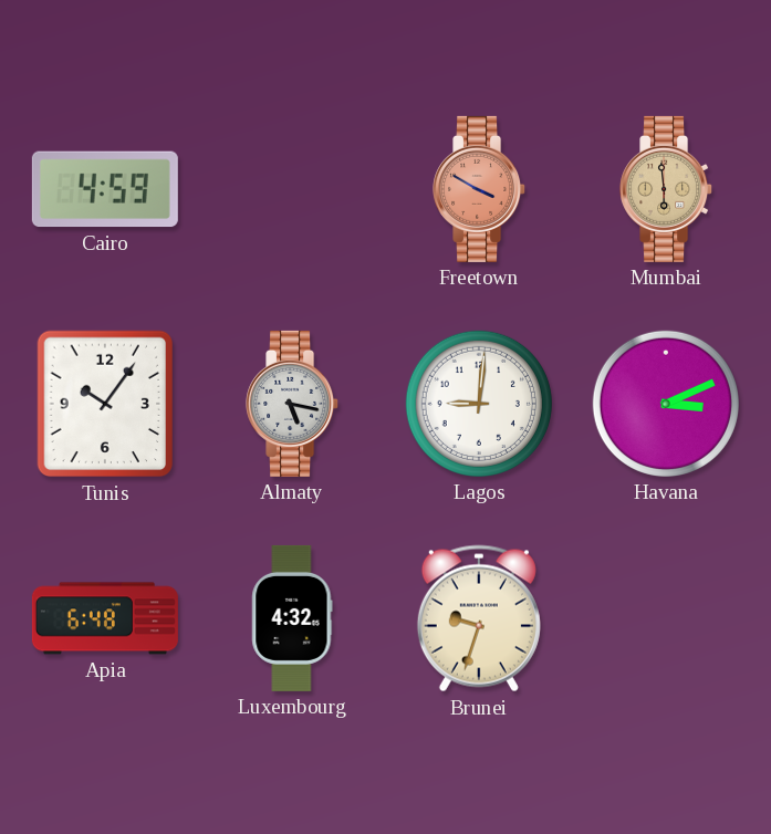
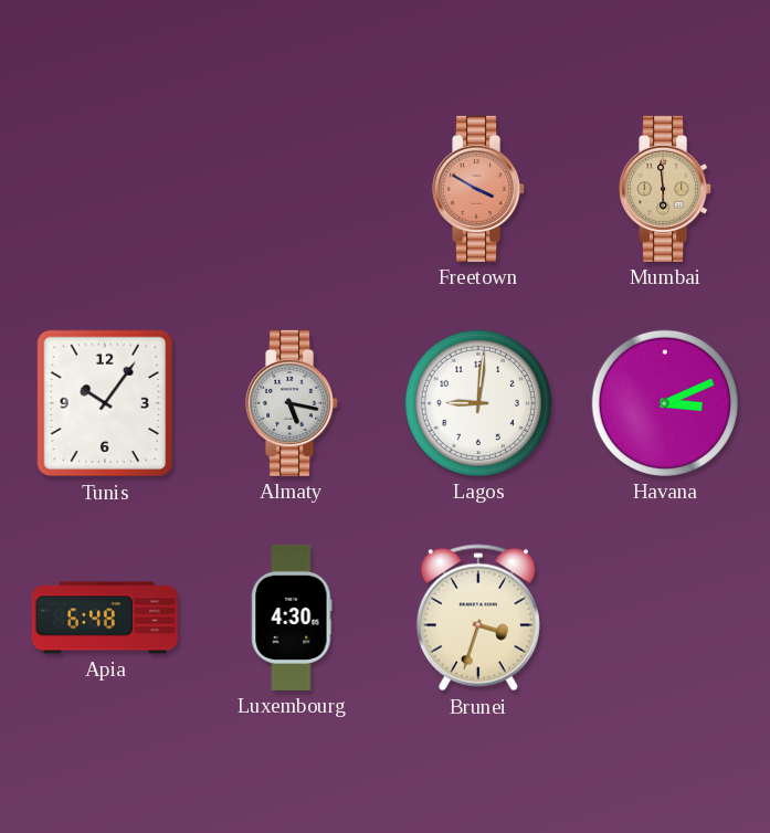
Cairo: 4:59 -> none
Luxembourg: 4:32 -> 4:30
Brunei: 9:33 -> 3:33
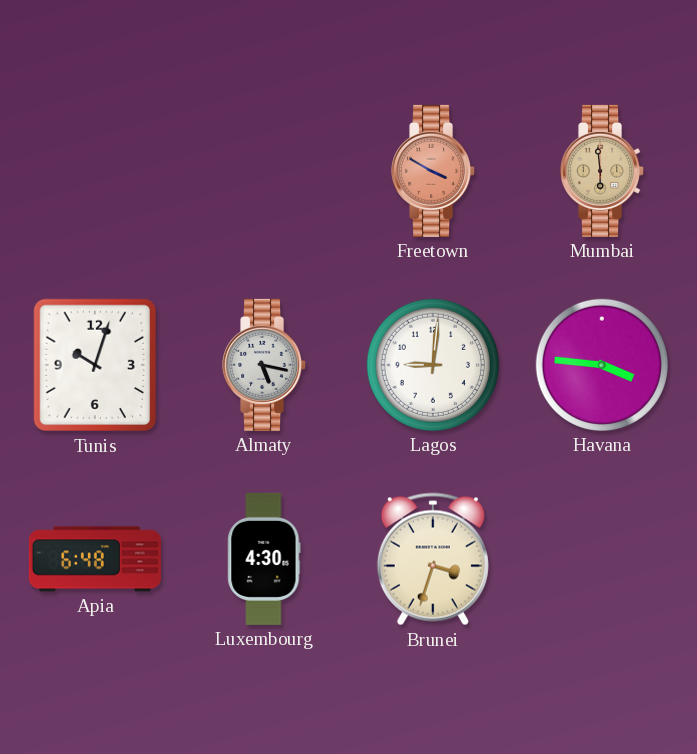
Tunis: 10:06 -> 10:03
Havana: 3:11 -> 3:46
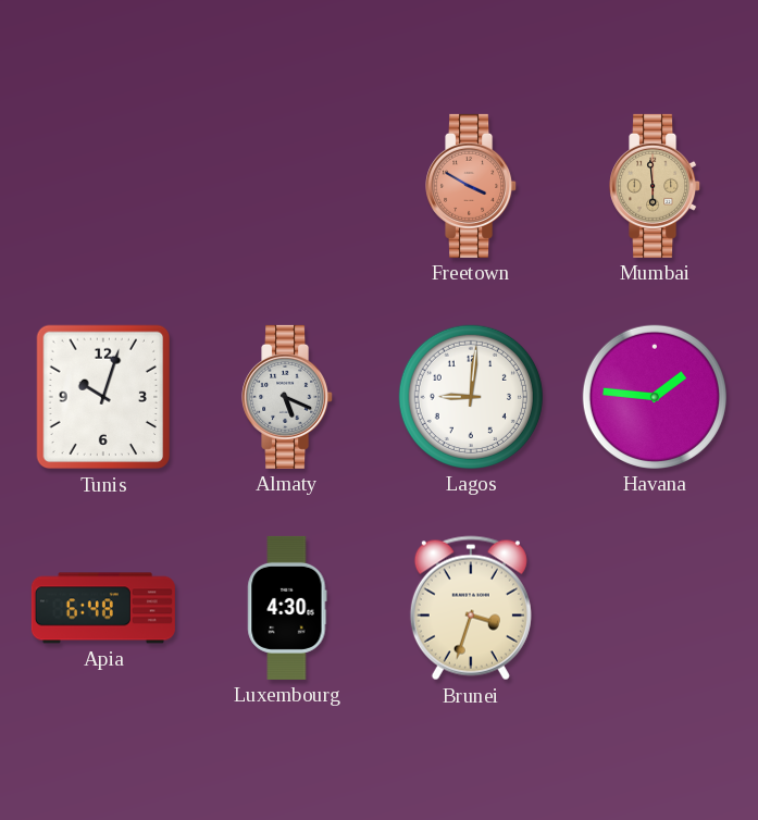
Almaty: 5:17 -> 5:19
Havana: 3:46 -> 1:46
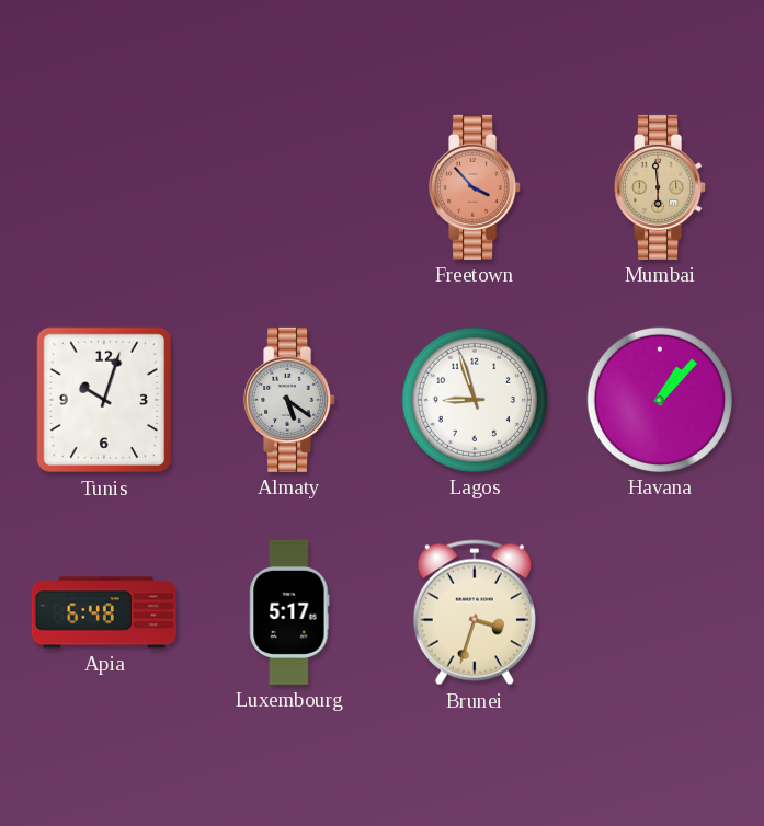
Freetown: 3:50 -> 3:53
Almaty: 5:19 -> 5:21
Lagos: 9:01 -> 8:57
Havana: 1:46 -> 1:07
Luxembourg: 4:30 -> 5:17
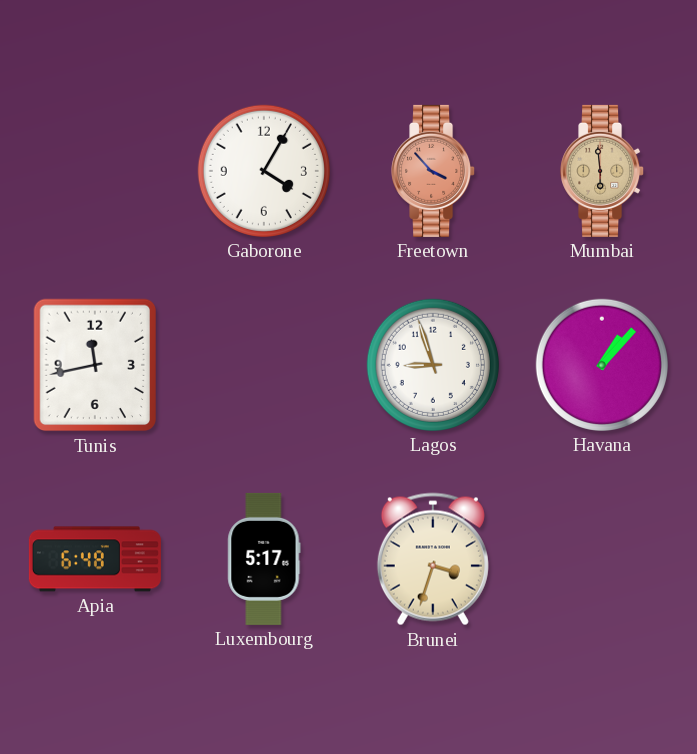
Gaborone: none -> 4:05
Tunis: 10:03 -> 11:43
Almaty: 5:21 -> none
